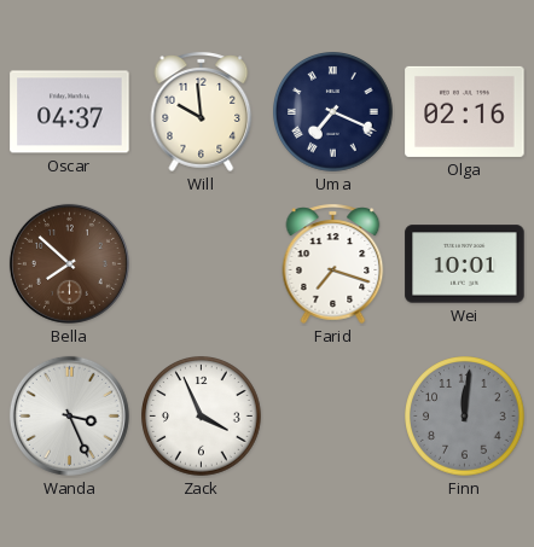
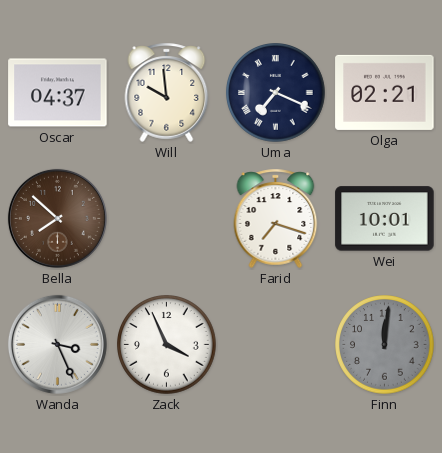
Olga: 02:16 -> 02:21
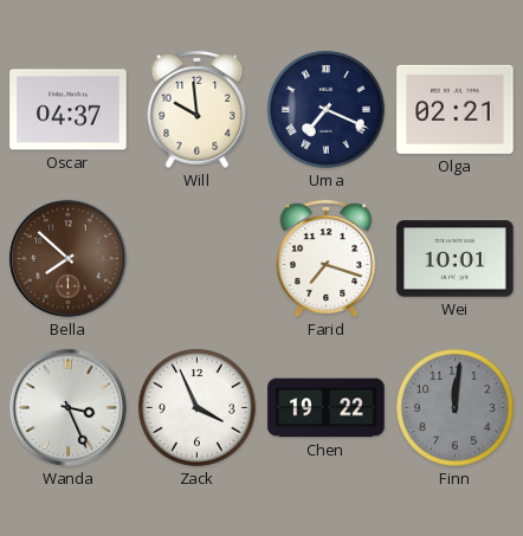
Chen: none -> 19:22
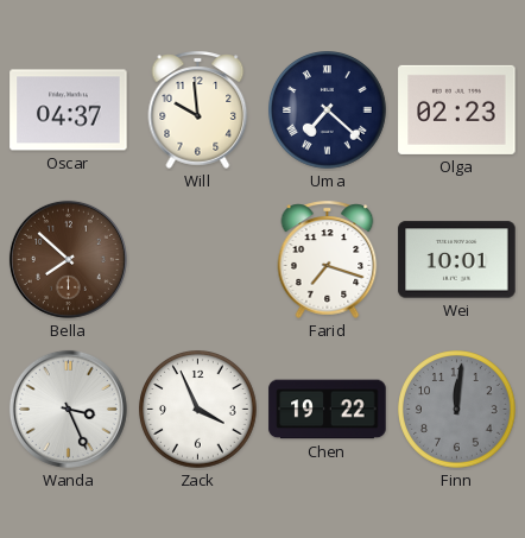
Uma: 7:19 -> 7:22
Olga: 02:21 -> 02:23
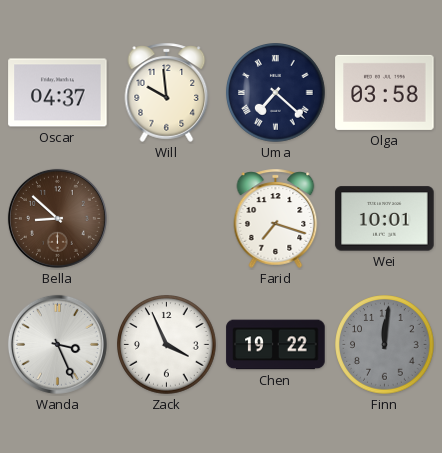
Olga: 02:23 -> 03:58
Bella: 7:52 -> 8:52
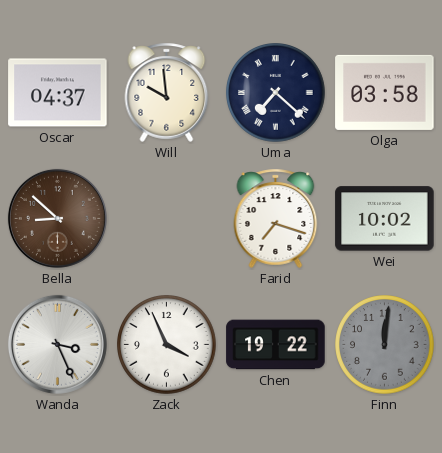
Wei: 10:01 -> 10:02
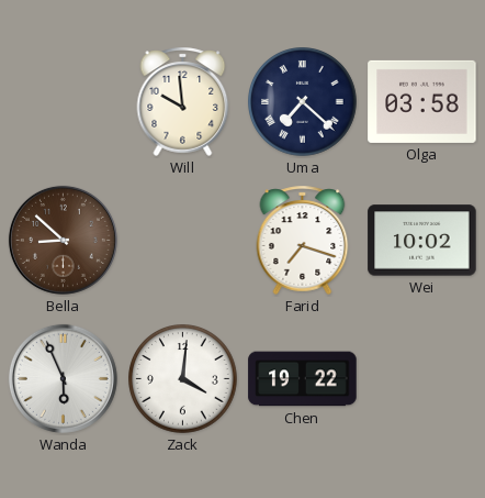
Oscar: 04:37 -> none
Wanda: 3:26 -> 5:56
Zack: 3:56 -> 4:01
Finn: 12:01 -> none
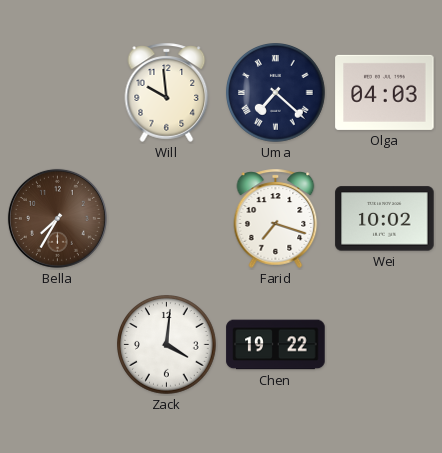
Olga: 03:58 -> 04:03
Bella: 8:52 -> 7:35
Wanda: 5:56 -> none
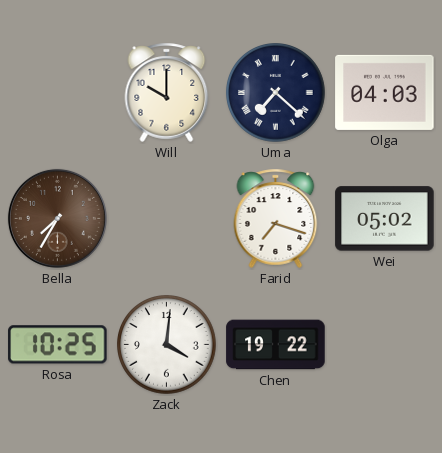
Will: 9:59 -> 10:00
Wei: 10:02 -> 05:02
Rosa: none -> 10:25
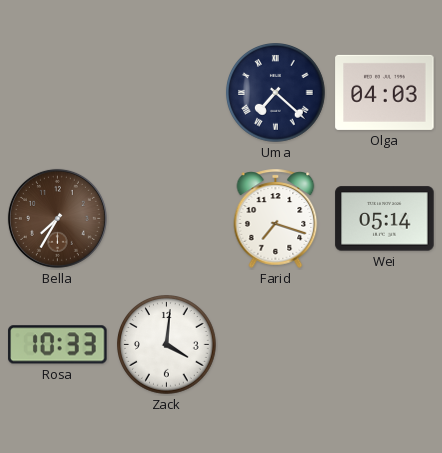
Will: 10:00 -> none
Wei: 05:02 -> 05:14
Rosa: 10:25 -> 10:33
Chen: 19:22 -> none
